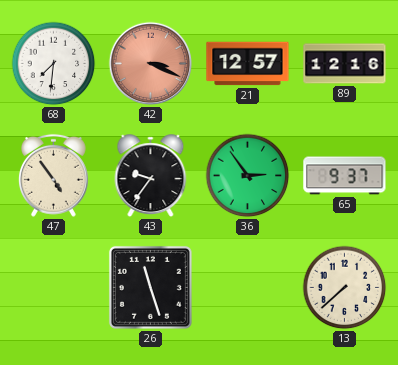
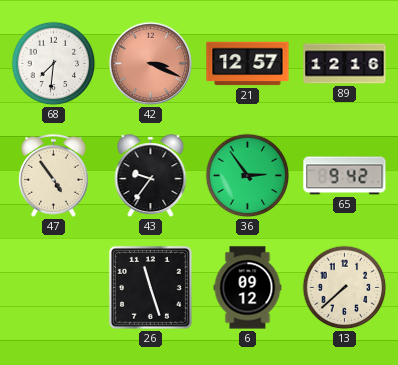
65: 9:37 -> 9:42
6: none -> 09:12
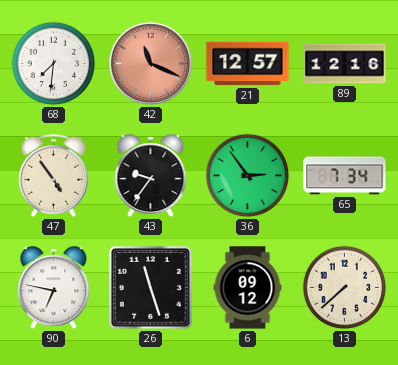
42: 3:19 -> 11:19
65: 9:42 -> 7:34
90: none -> 6:47
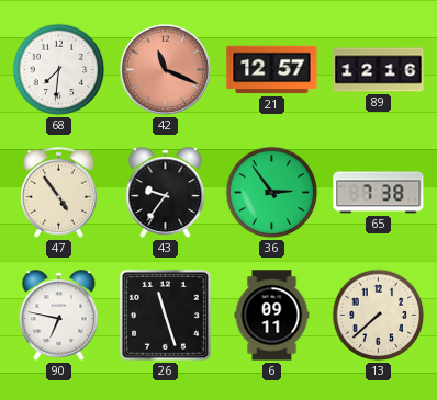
65: 7:34 -> 7:38
6: 09:12 -> 09:11
